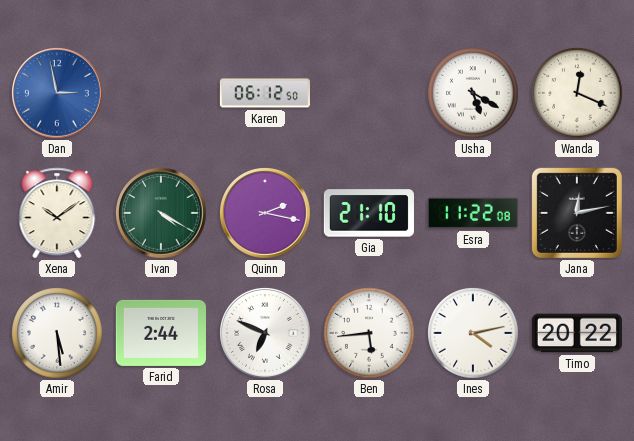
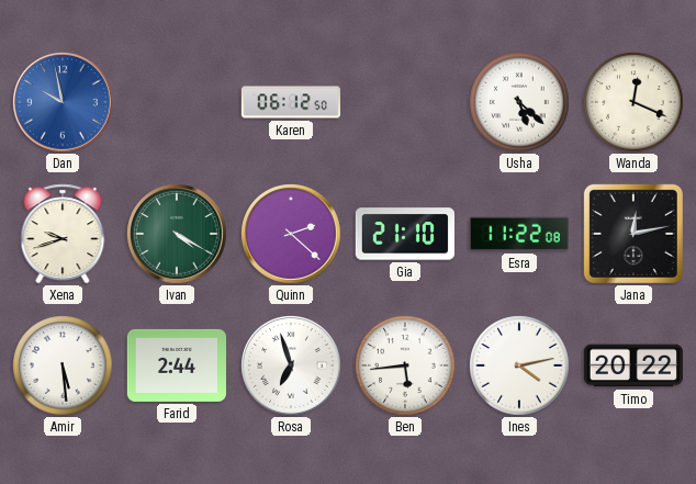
Dan: 2:58 -> 9:58
Usha: 5:20 -> 5:22
Xena: 10:09 -> 9:42
Quinn: 2:17 -> 2:22
Rosa: 6:49 -> 6:57
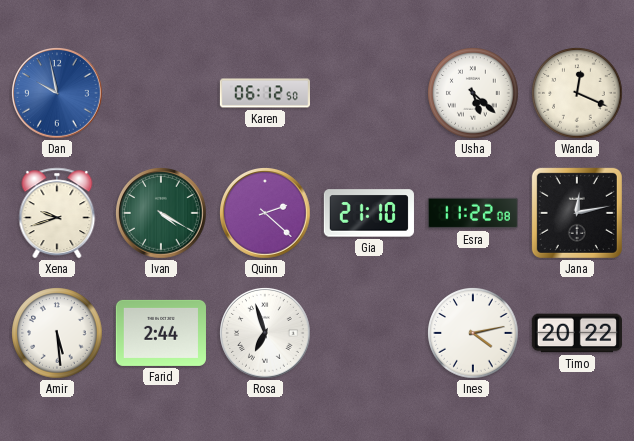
Ben: 5:44 -> none
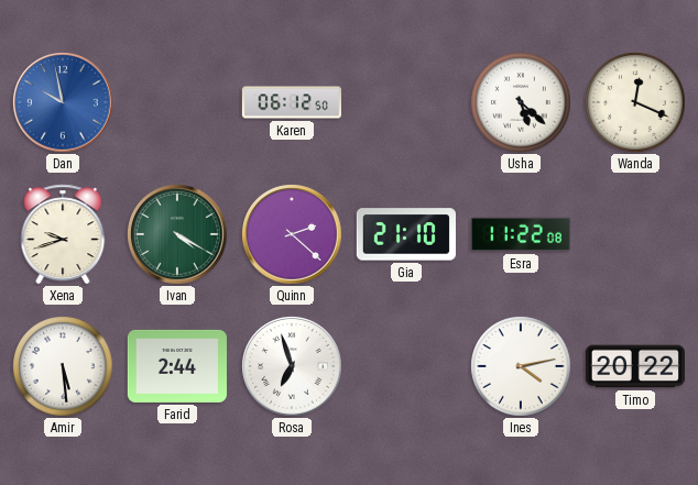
Jana: 12:13 -> none
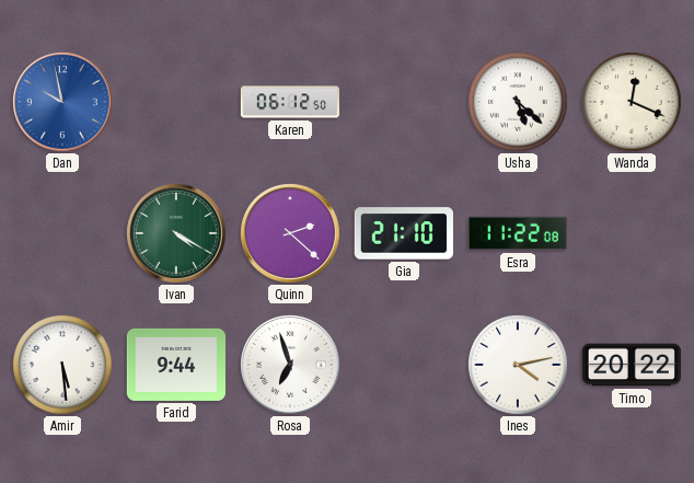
Xena: 9:42 -> none
Farid: 2:44 -> 9:44
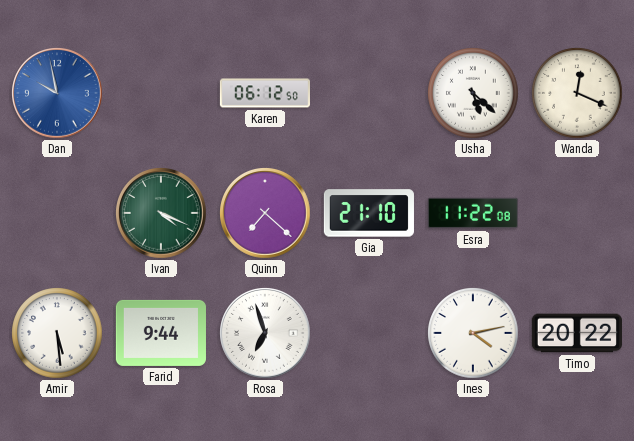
Ivan: 4:20 -> 4:19
Quinn: 2:22 -> 7:22
